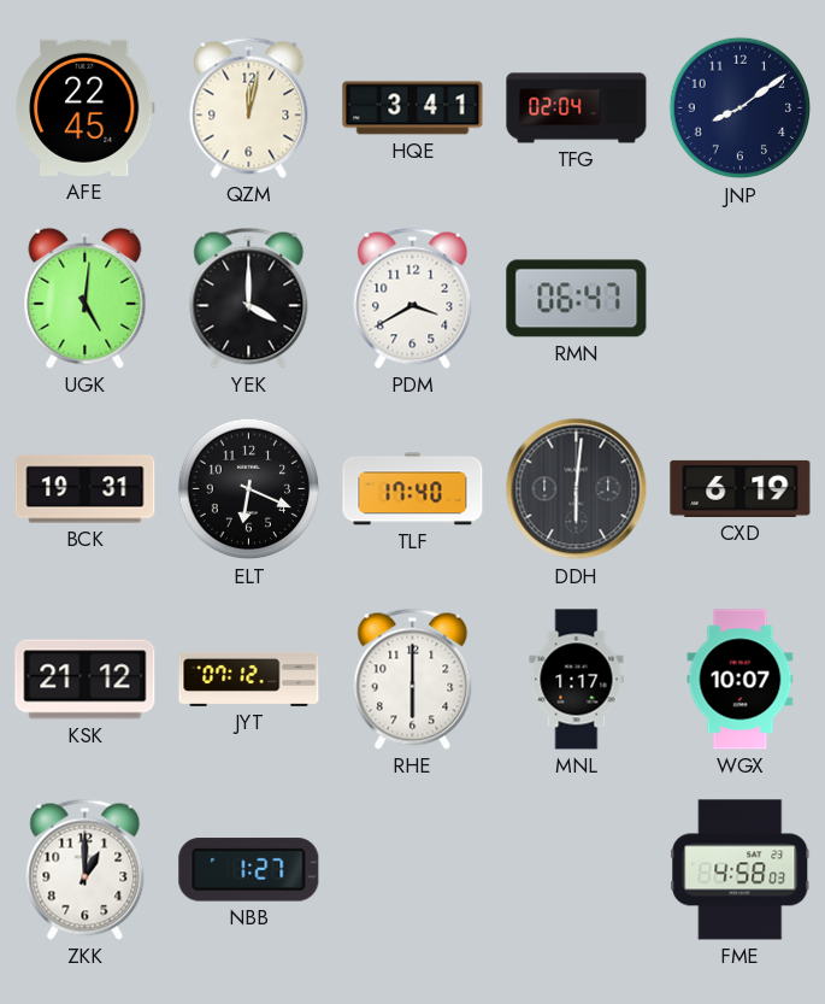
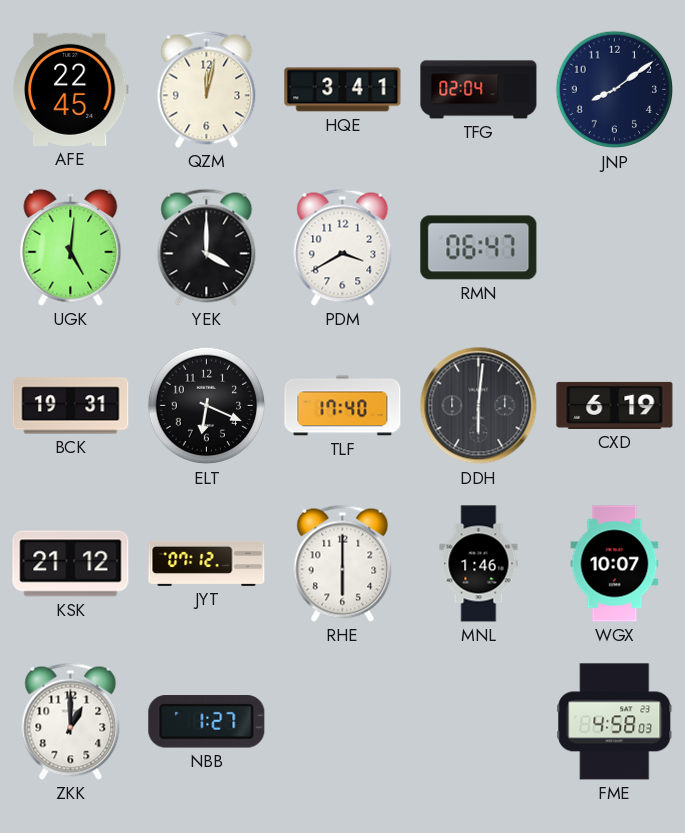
MNL: 1:17 -> 1:46
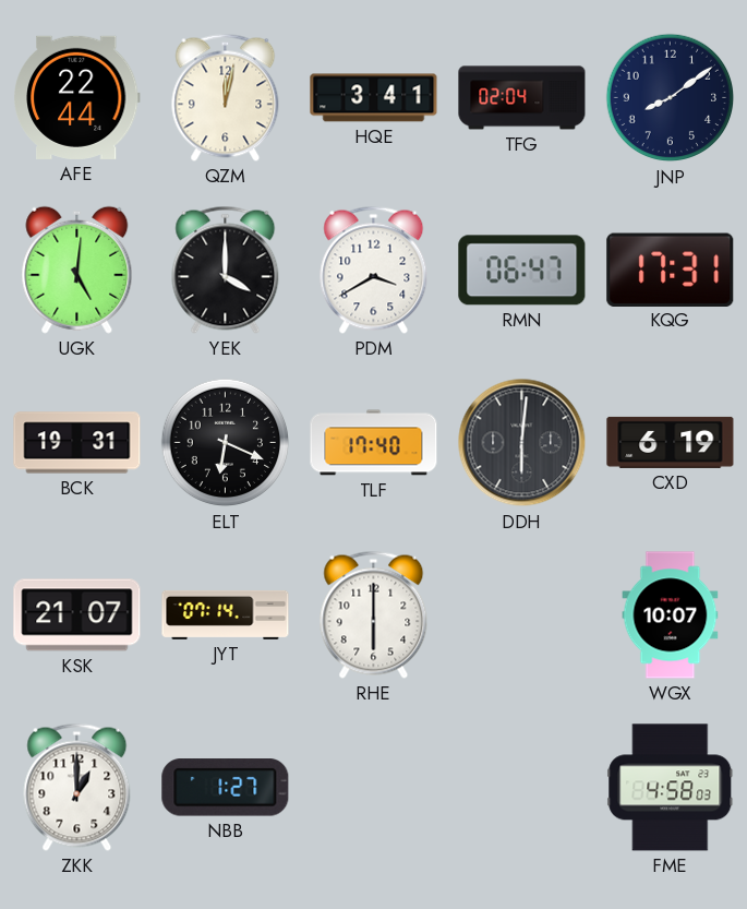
AFE: 22:45 -> 22:44
KQG: none -> 17:31
KSK: 21:12 -> 21:07
JYT: 07:12 -> 07:14
MNL: 1:46 -> none
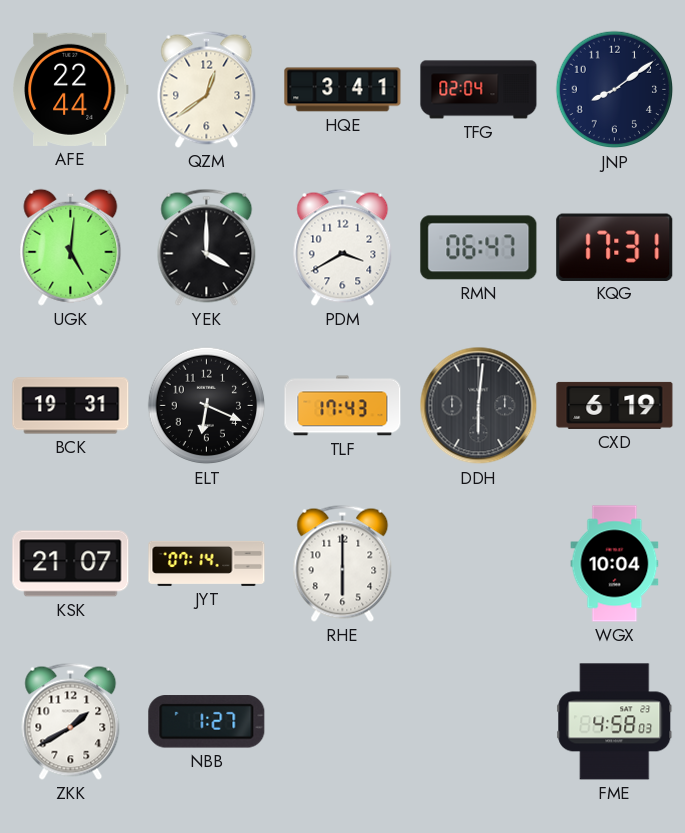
QZM: 12:02 -> 12:39
TLF: 17:40 -> 17:43
WGX: 10:07 -> 10:04
ZKK: 1:00 -> 1:40
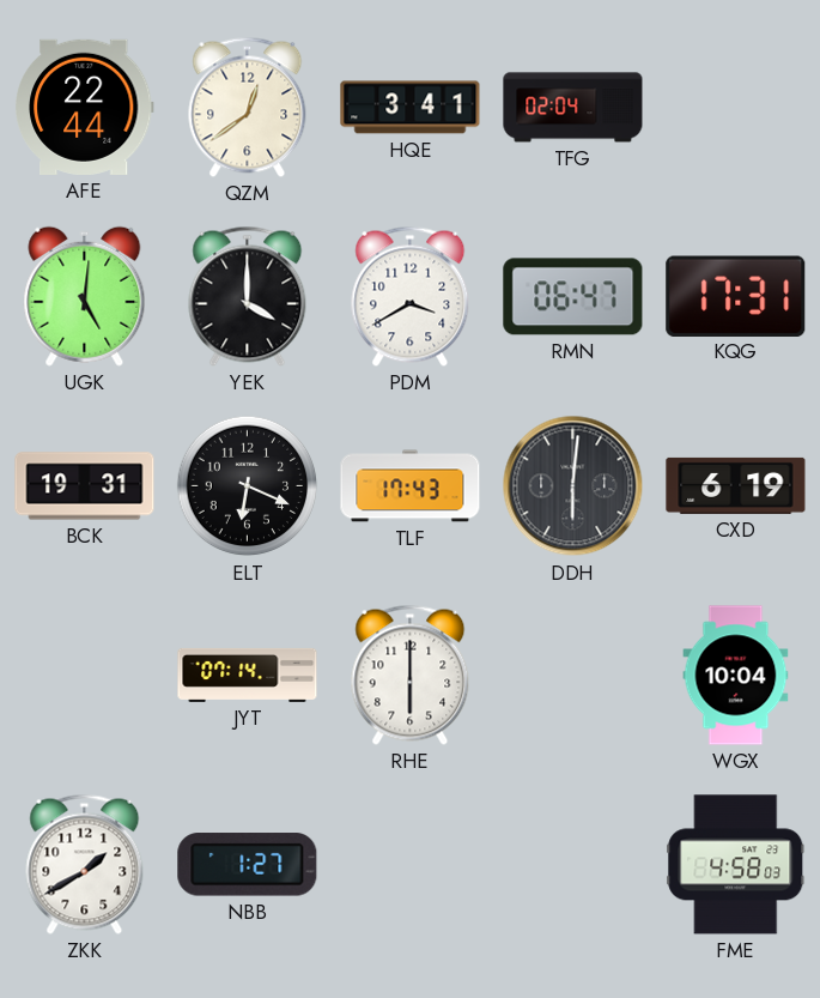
JNP: 8:09 -> none
KSK: 21:07 -> none
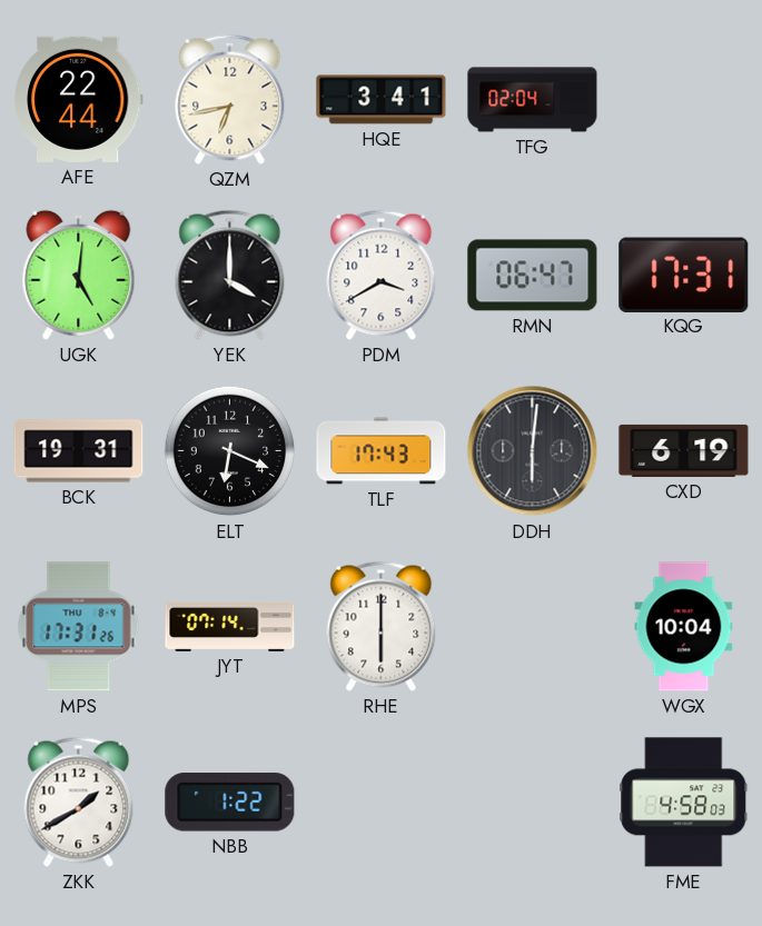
QZM: 12:39 -> 6:43
MPS: none -> 17:31
NBB: 1:27 -> 1:22
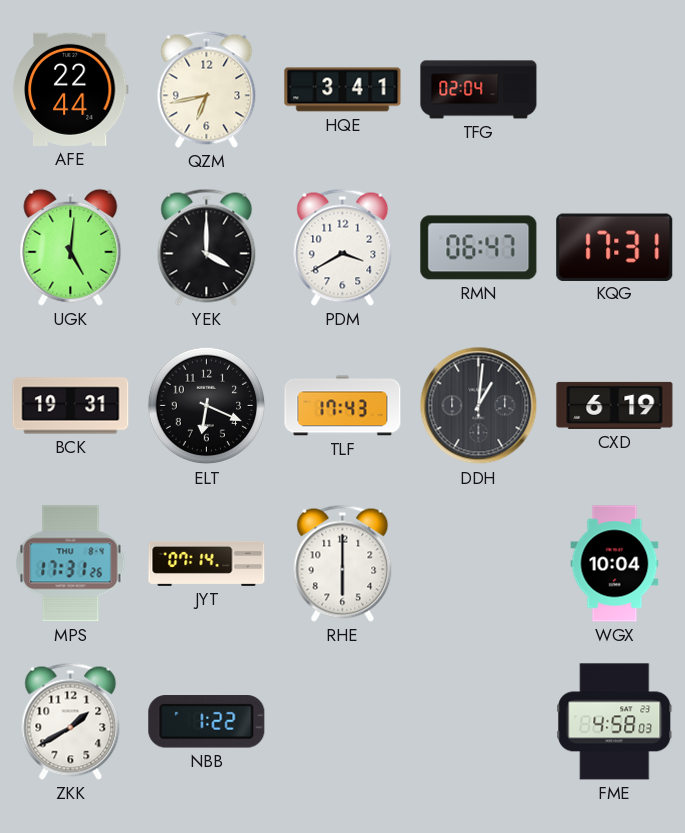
DDH: 6:01 -> 1:01
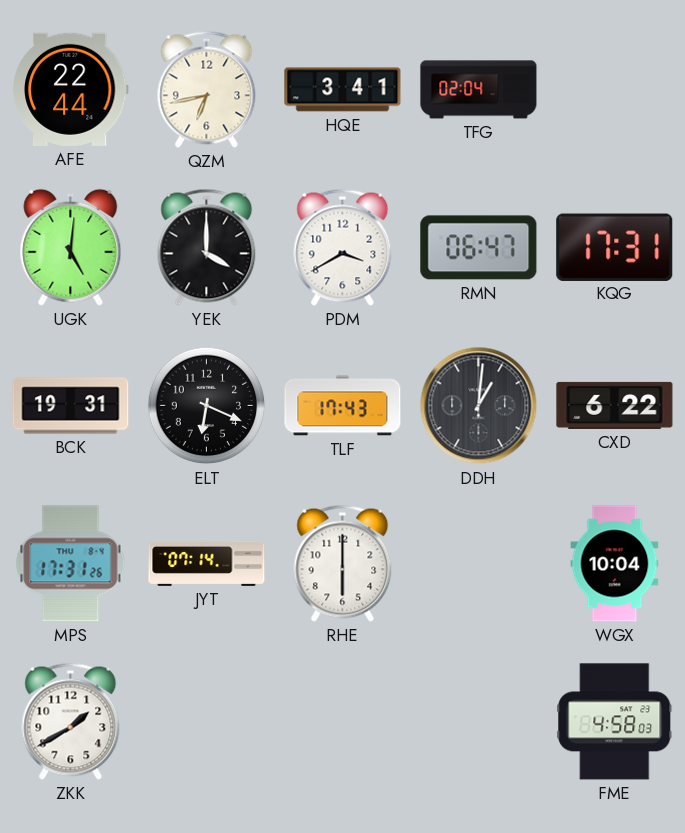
CXD: 6:19 -> 6:22
NBB: 1:22 -> none
